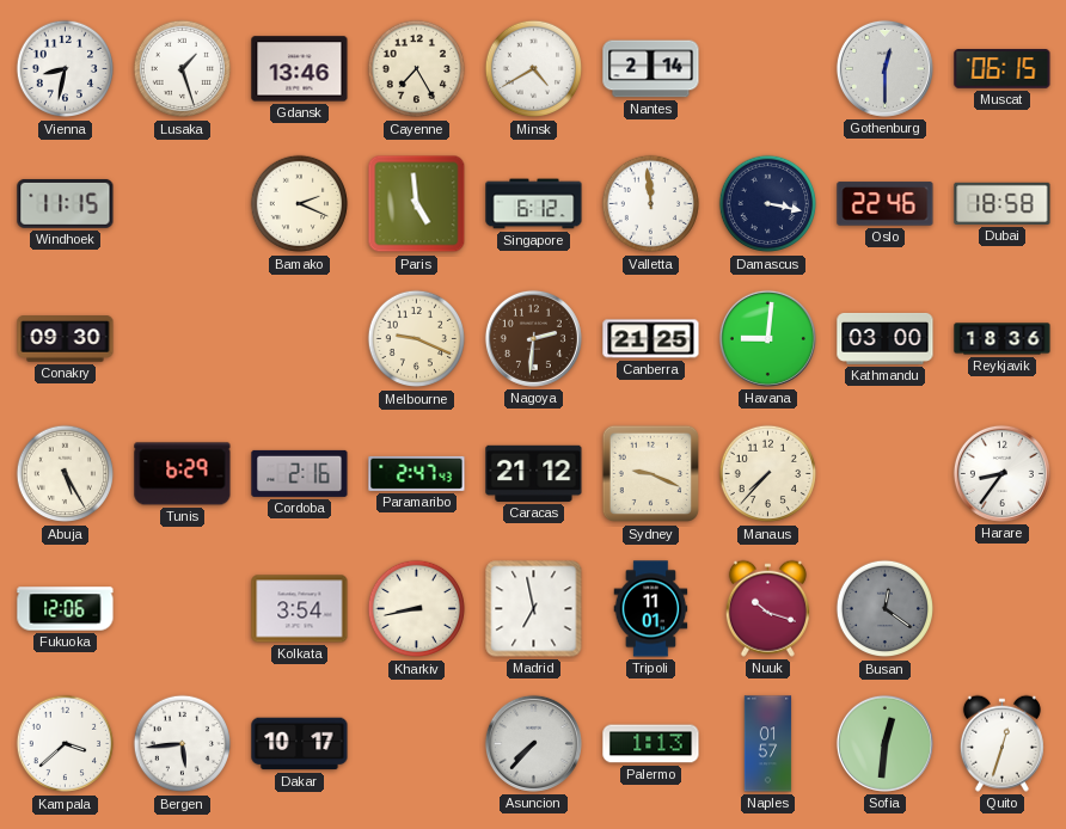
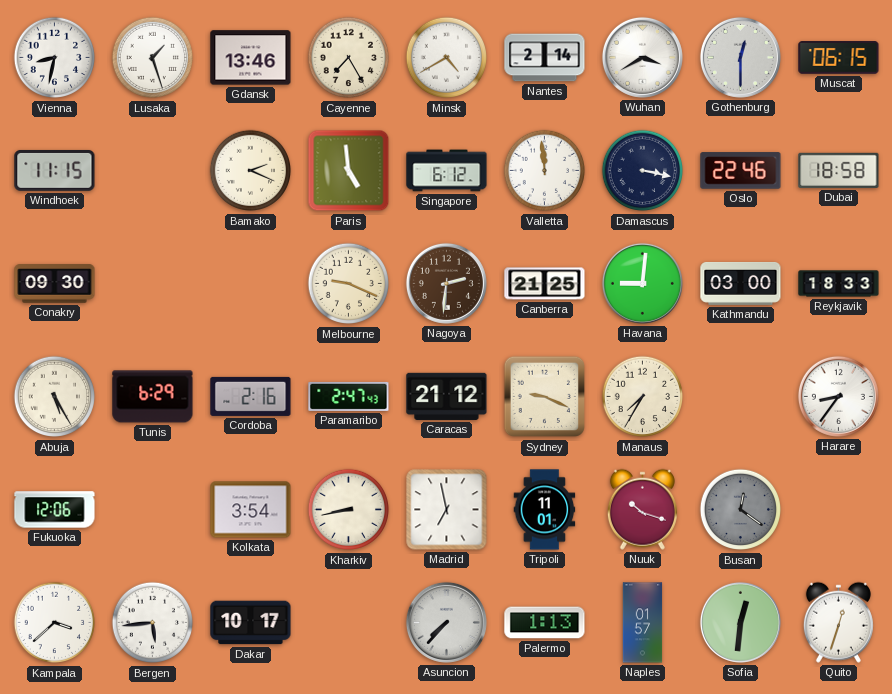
Wuhan: none -> 3:40
Reykjavik: 18:36 -> 18:33
Manaus: 7:37 -> 7:35
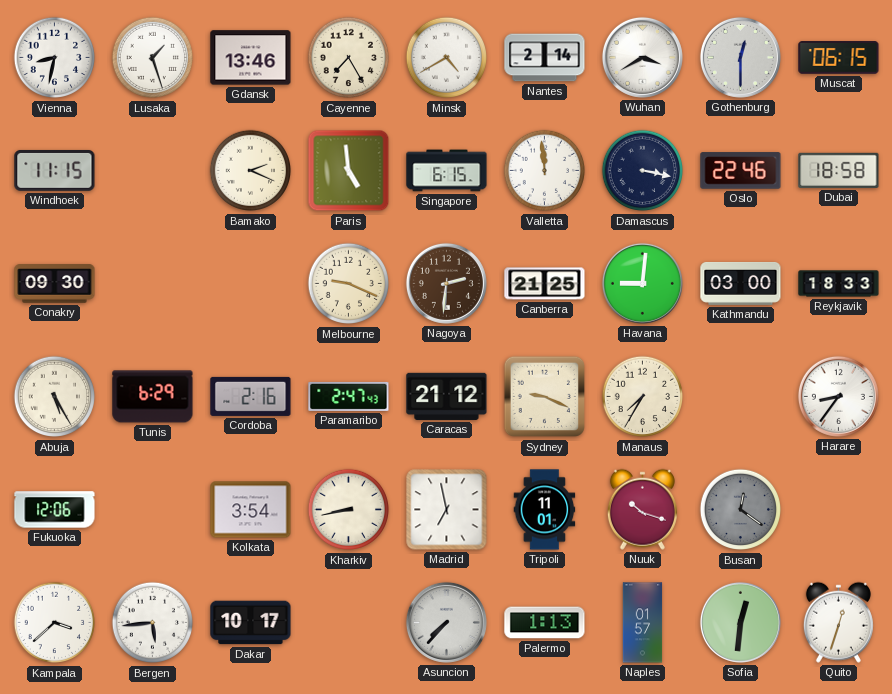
Singapore: 6:12 -> 6:15
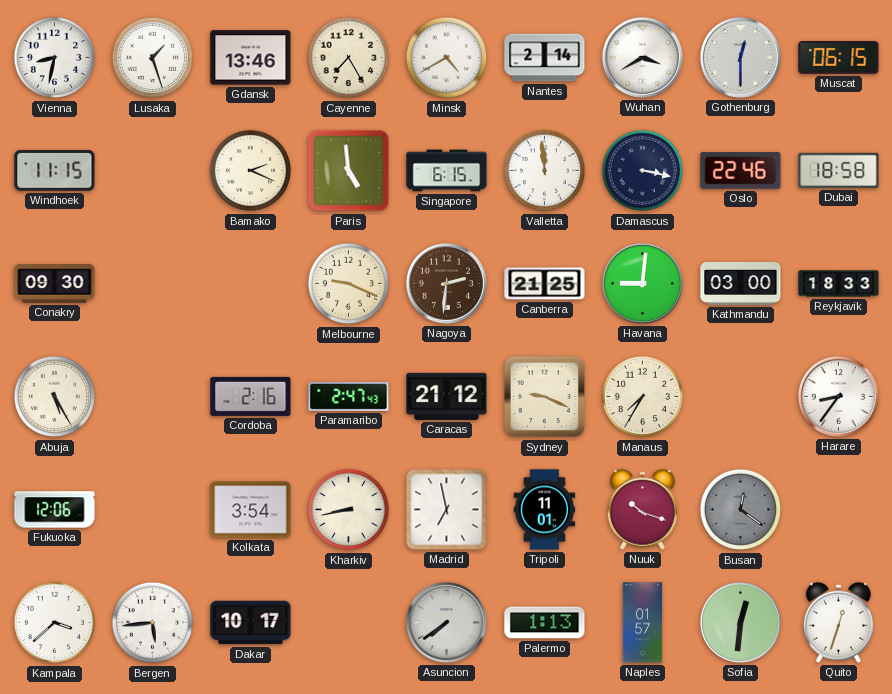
Tunis: 6:29 -> none
Asuncion: 7:37 -> 7:39
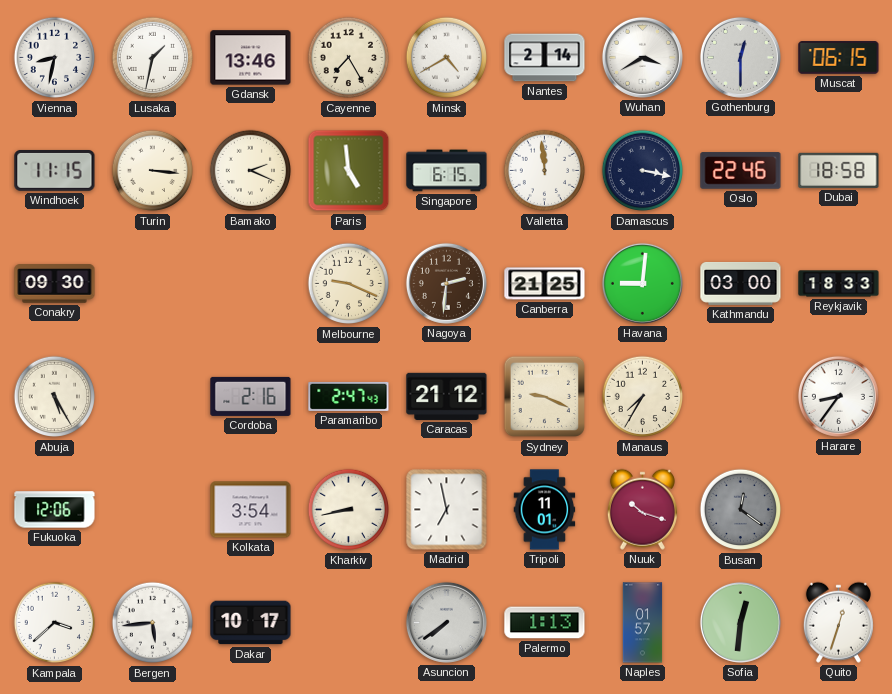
Lusaka: 1:27 -> 1:32
Turin: none -> 3:16
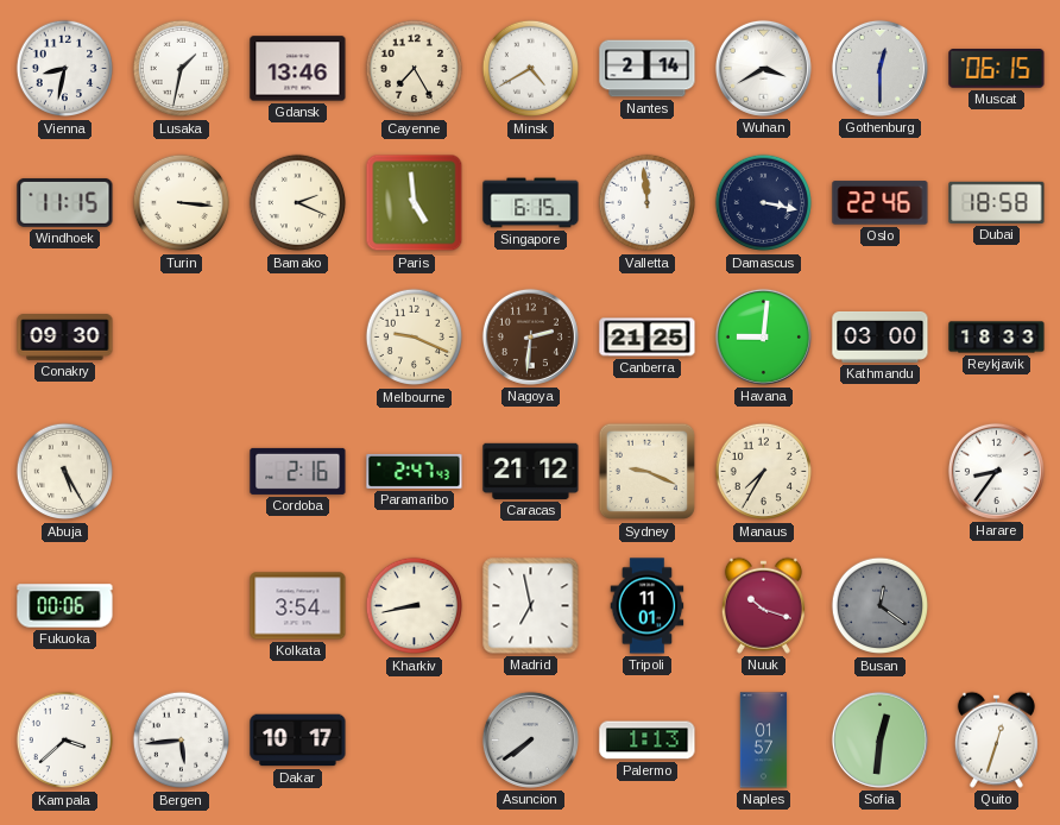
Fukuoka: 12:06 -> 00:06
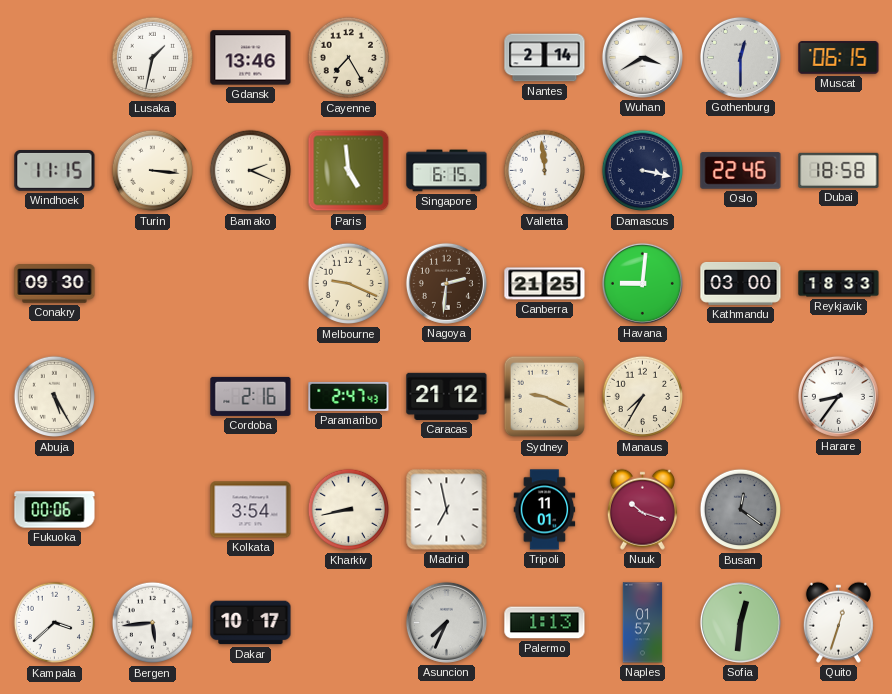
Vienna: 8:32 -> none
Minsk: 4:40 -> none
Asuncion: 7:39 -> 7:34
